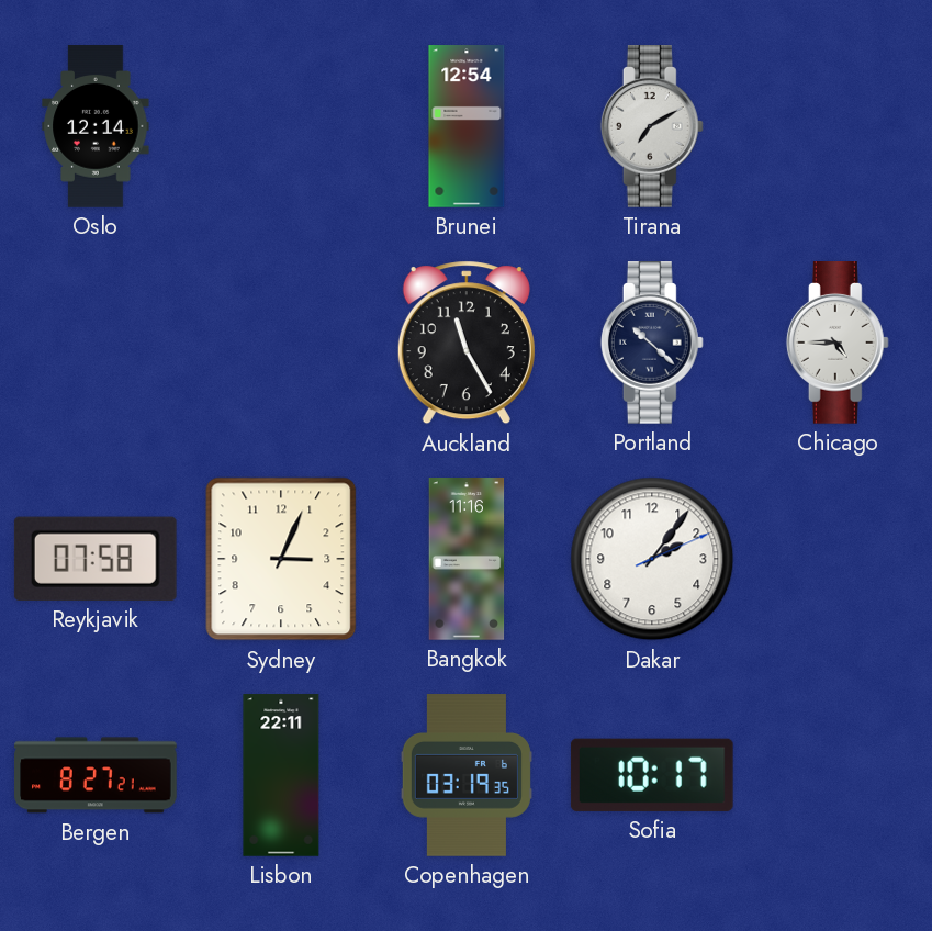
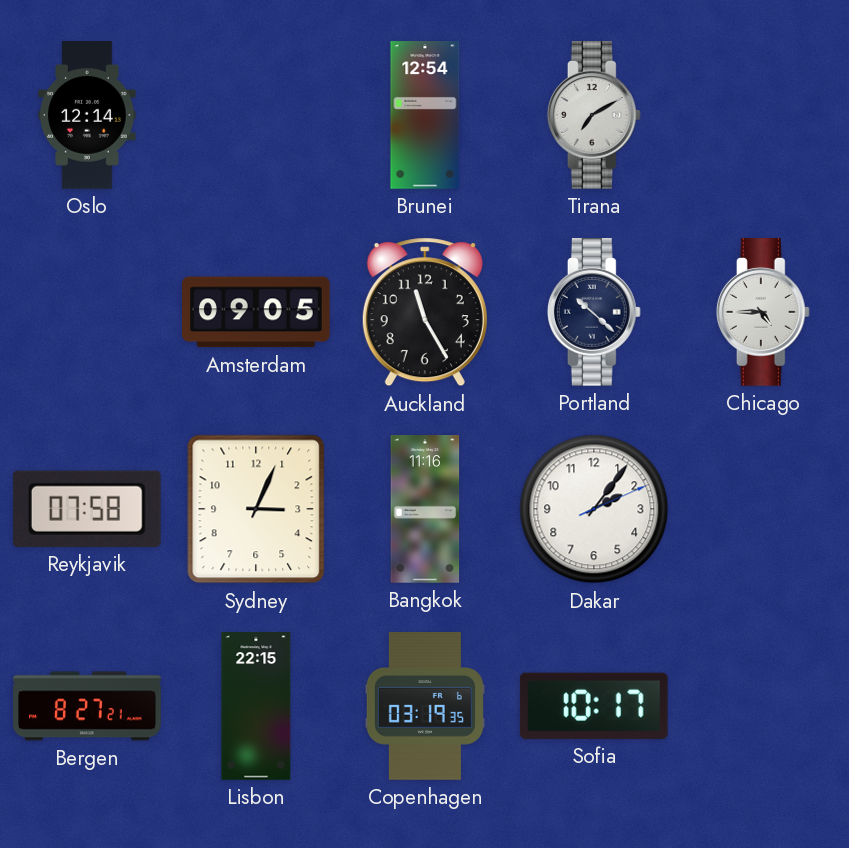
Amsterdam: none -> 09:05
Lisbon: 22:11 -> 22:15
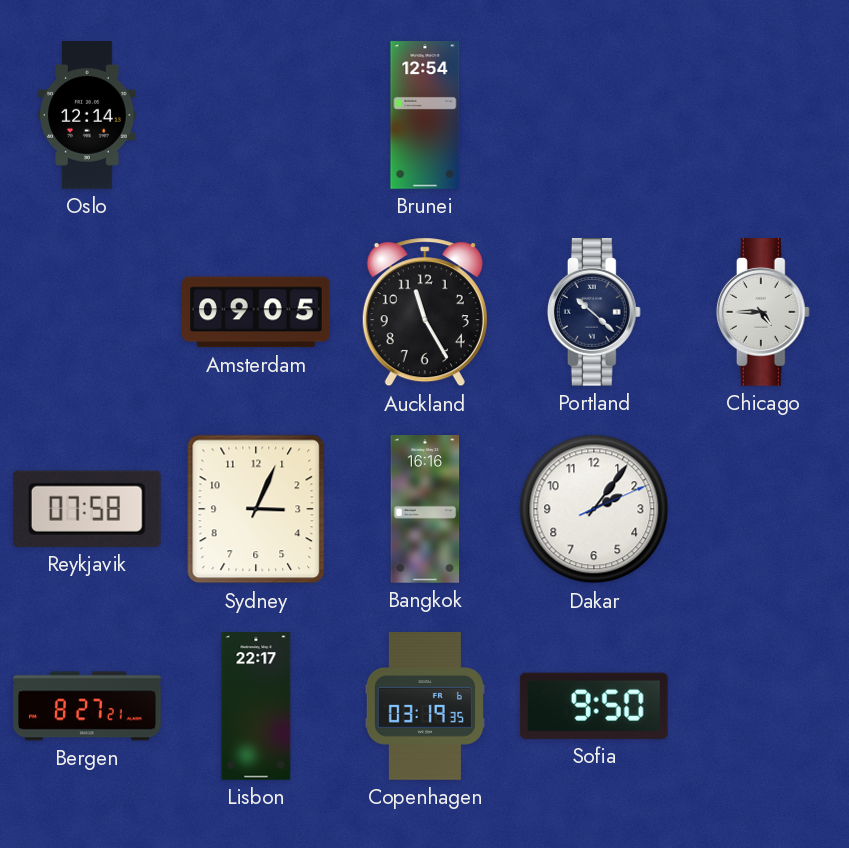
Tirana: 7:10 -> none
Bangkok: 11:16 -> 16:16
Lisbon: 22:15 -> 22:17
Sofia: 10:17 -> 9:50
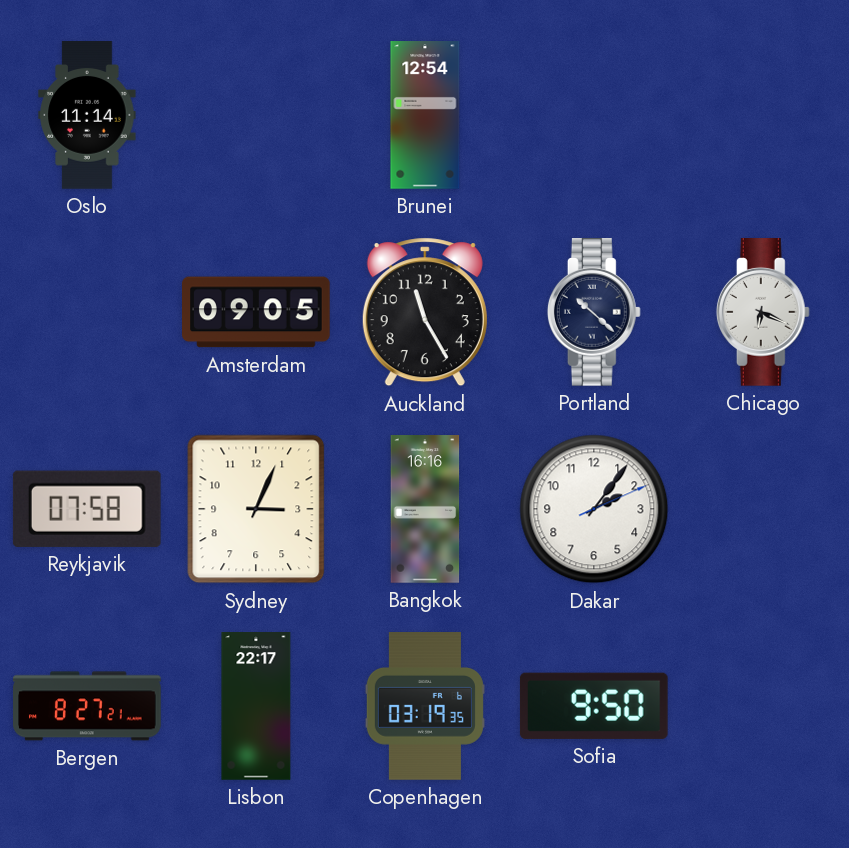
Oslo: 12:14 -> 11:14
Chicago: 4:45 -> 6:19
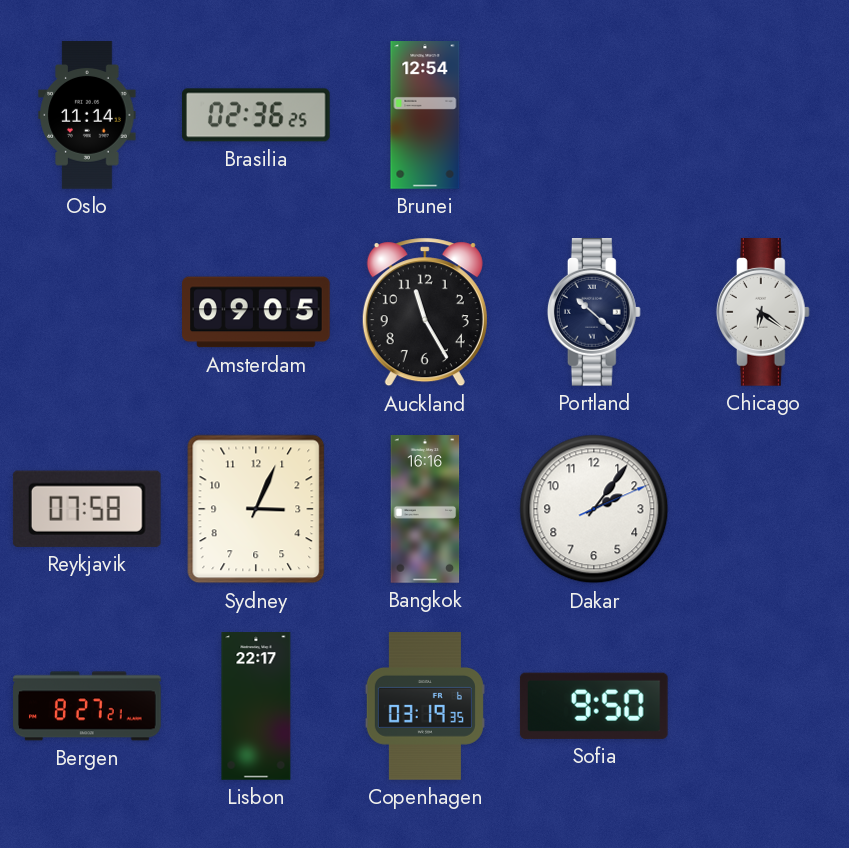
Brasilia: none -> 02:36
Chicago: 6:19 -> 6:21
